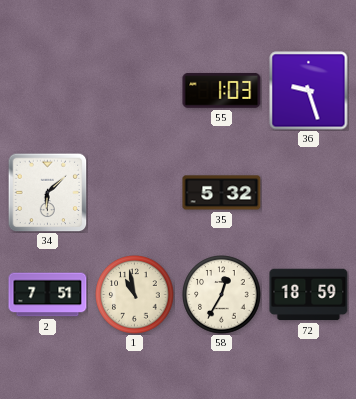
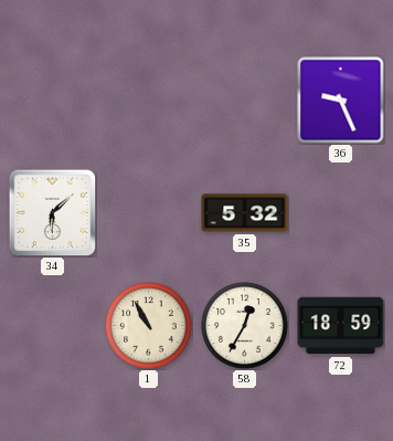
55: 1:03 -> none
36: 9:27 -> 9:26
2: 7:51 -> none
1: 10:58 -> 10:55
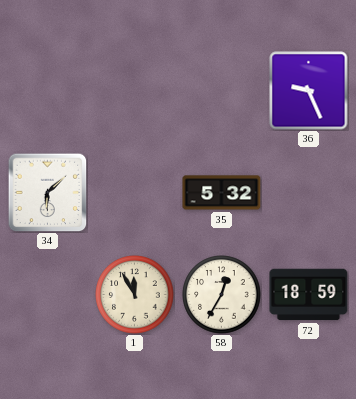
1: 10:55 -> 11:55
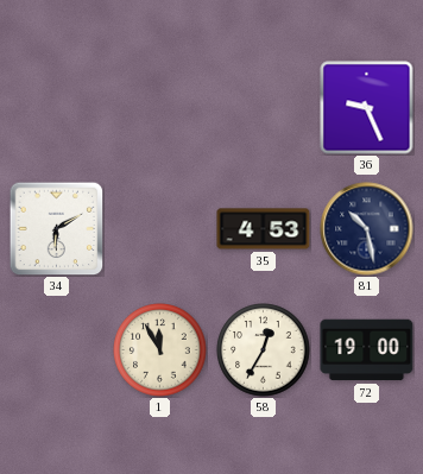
34: 6:08 -> 6:10
35: 5:32 -> 4:53
81: none -> 10:28
72: 18:59 -> 19:00
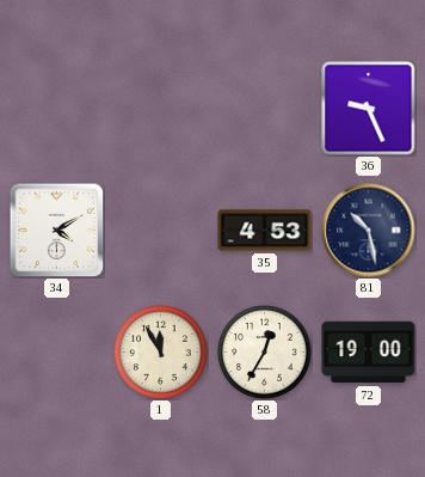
34: 6:10 -> 4:10
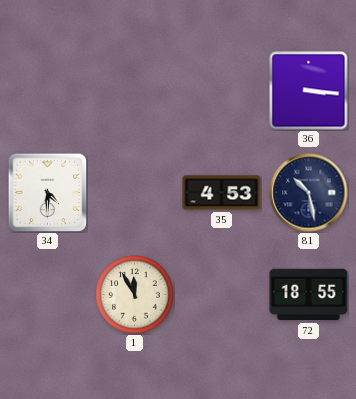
36: 9:26 -> 3:16
34: 4:10 -> 4:30
58: 12:35 -> none
72: 19:00 -> 18:55
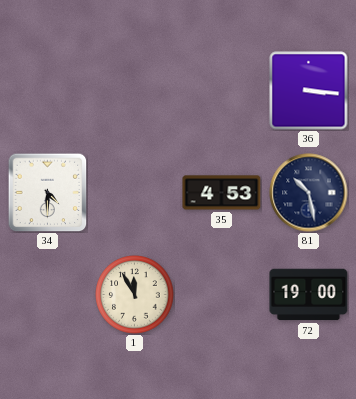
72: 18:55 -> 19:00
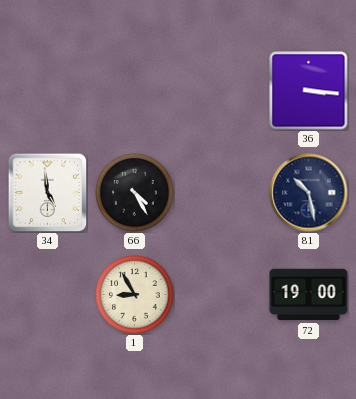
34: 4:30 -> 4:59
66: none -> 4:25
35: 4:53 -> none
1: 11:55 -> 8:55
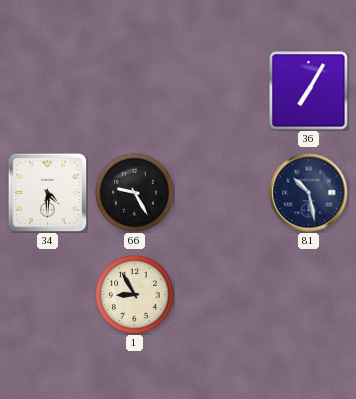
36: 3:16 -> 7:05
34: 4:59 -> 4:30
66: 4:25 -> 9:25
72: 19:00 -> none
